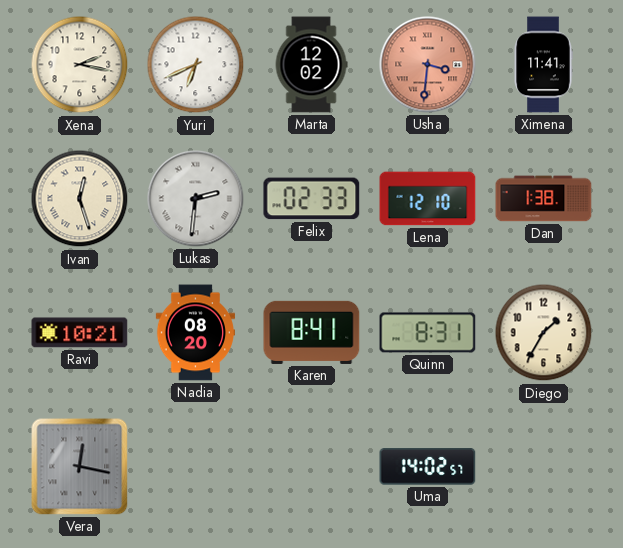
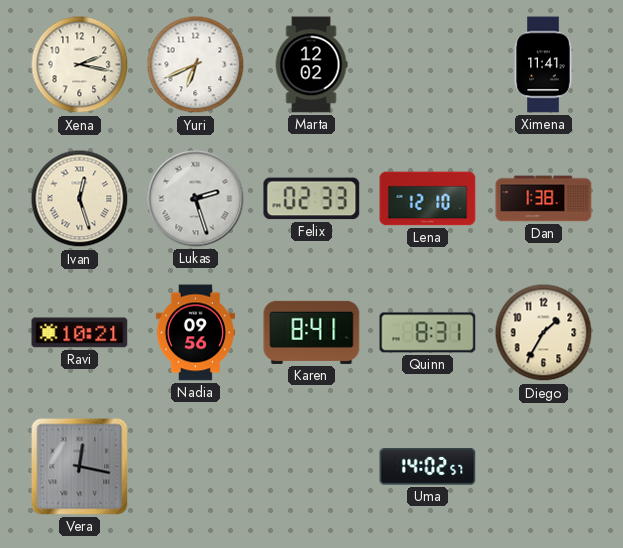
Usha: 3:31 -> none
Lukas: 2:31 -> 2:27
Nadia: 08:20 -> 09:56
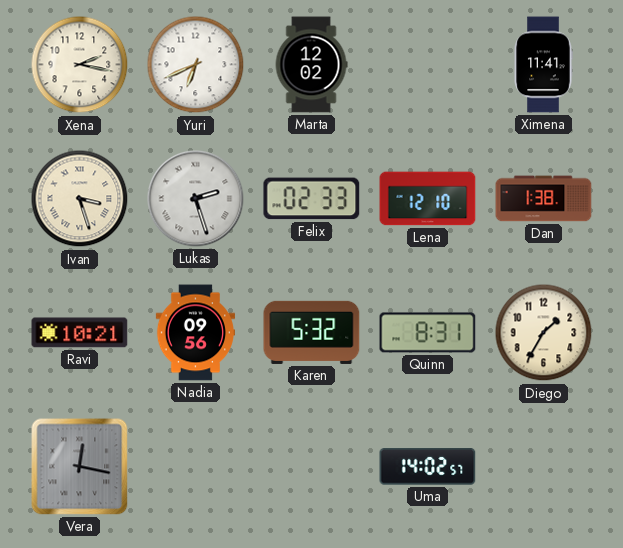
Ivan: 12:27 -> 3:27
Karen: 8:41 -> 5:32
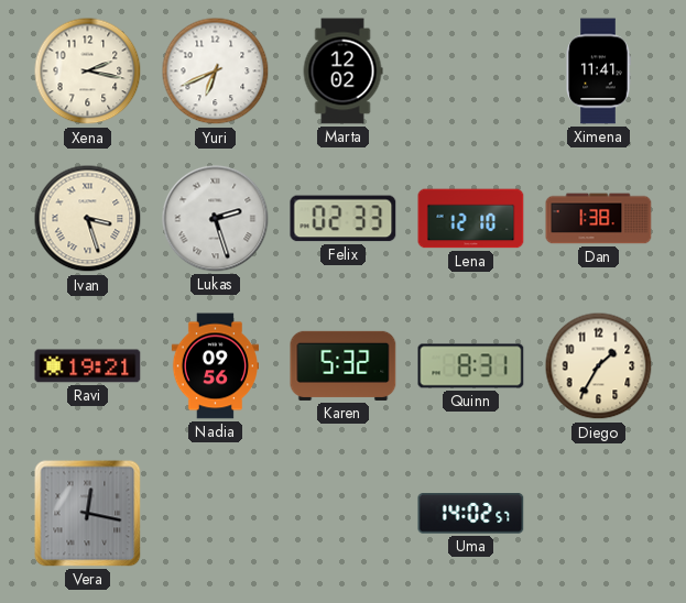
Ravi: 10:21 -> 19:21
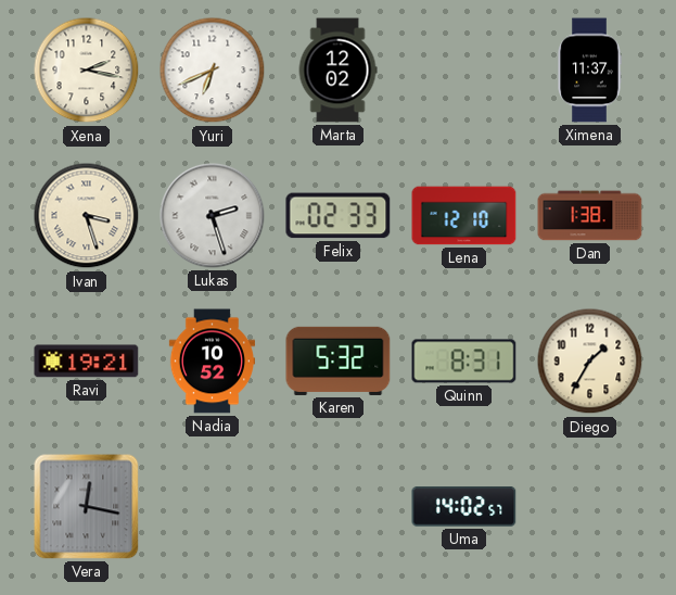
Ximena: 11:41 -> 11:37
Nadia: 09:56 -> 10:52
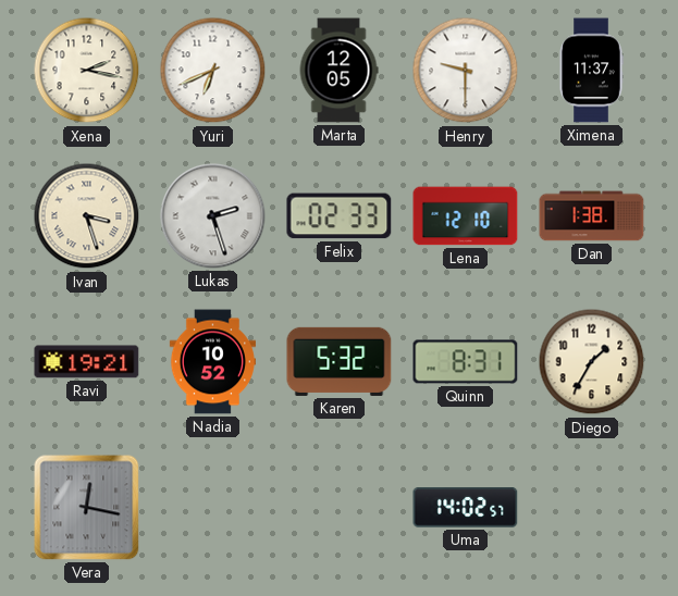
Marta: 12:02 -> 12:05
Henry: none -> 9:30
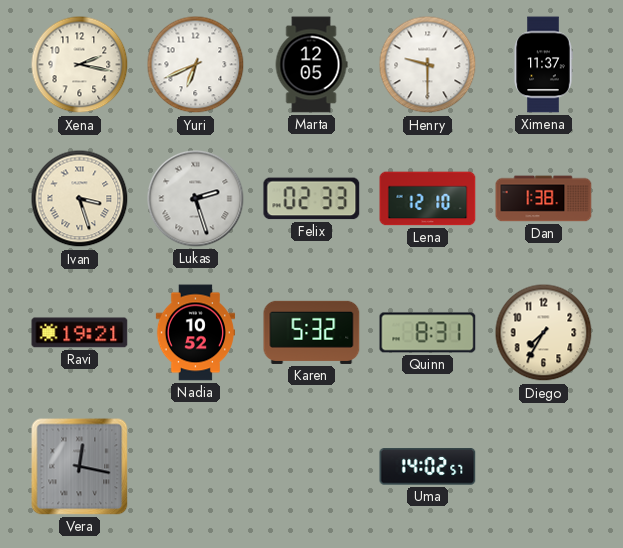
Diego: 1:35 -> 7:35
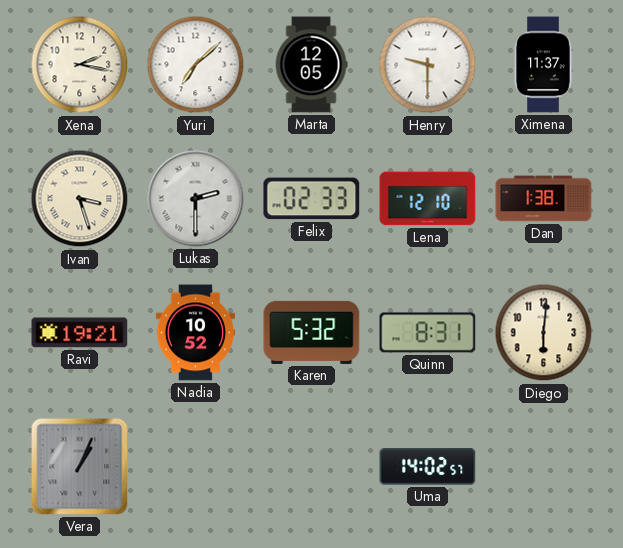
Yuri: 6:41 -> 7:08
Lukas: 2:27 -> 2:30
Diego: 7:35 -> 6:01
Vera: 12:17 -> 1:04
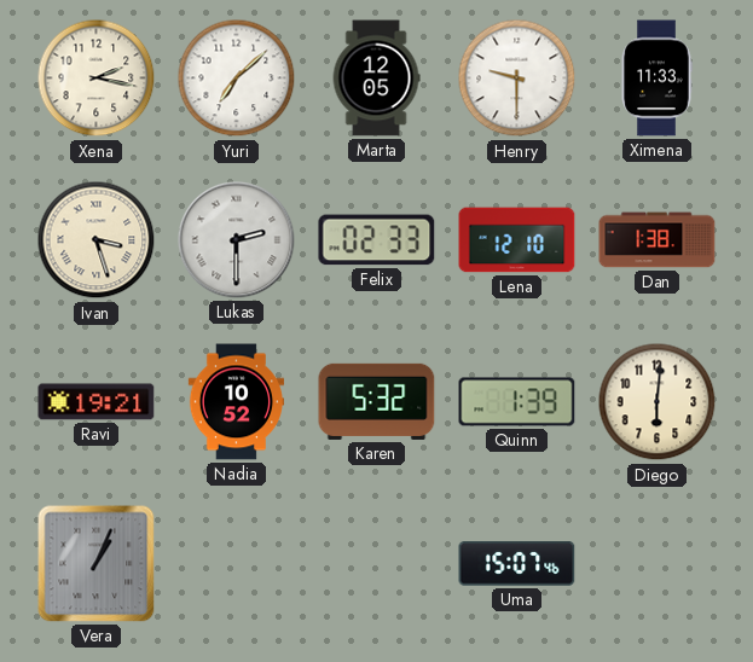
Ximena: 11:37 -> 11:33
Quinn: 8:31 -> 1:39
Uma: 14:02 -> 15:07
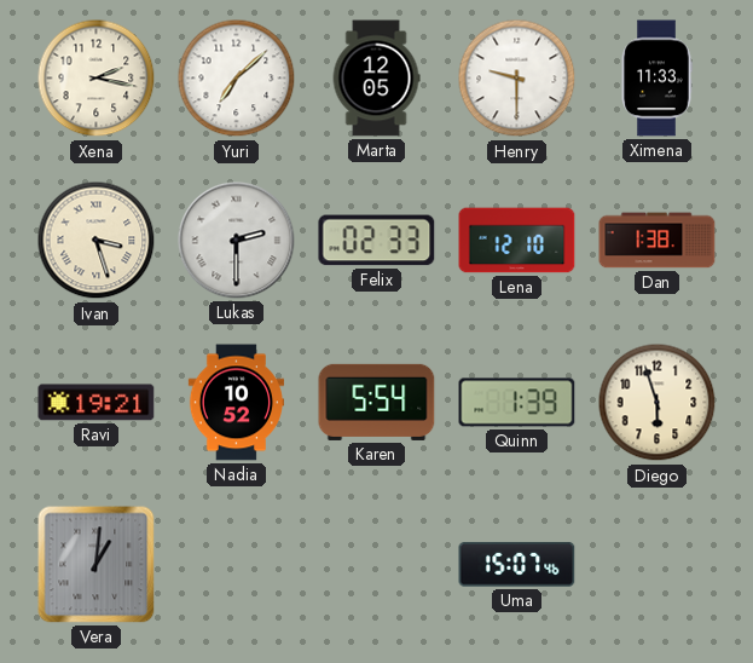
Karen: 5:32 -> 5:54
Diego: 6:01 -> 5:57
Vera: 1:04 -> 1:01
